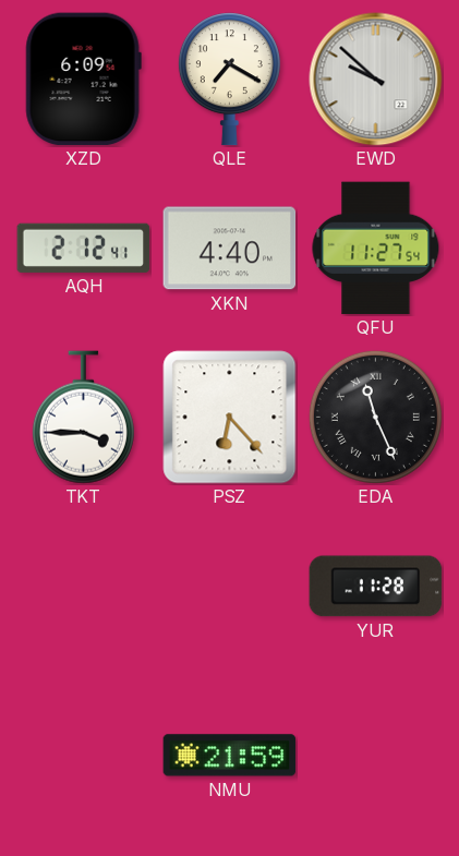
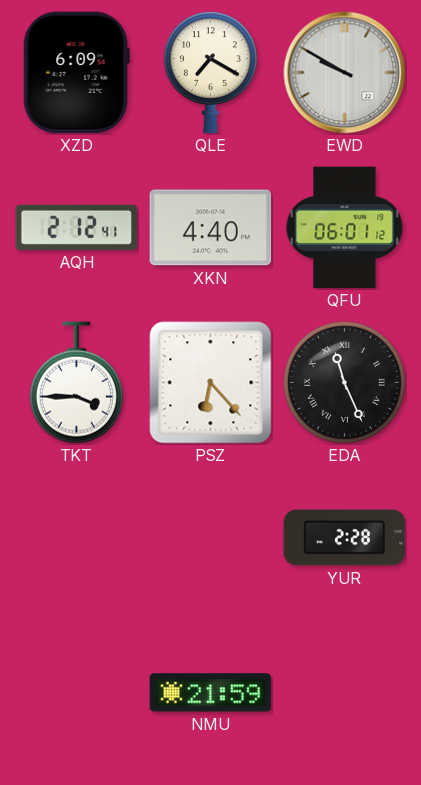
EWD: 9:52 -> 9:50
QFU: 11:27 -> 06:01
YUR: 11:28 -> 2:28
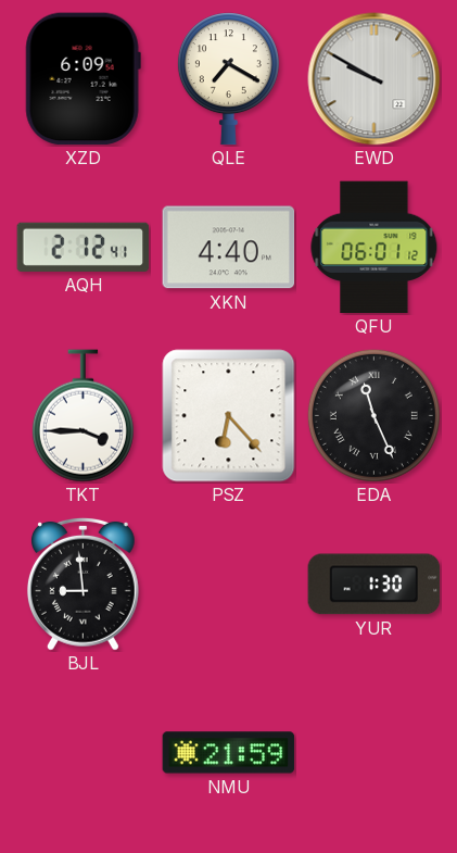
BJL: none -> 8:59
YUR: 2:28 -> 1:30
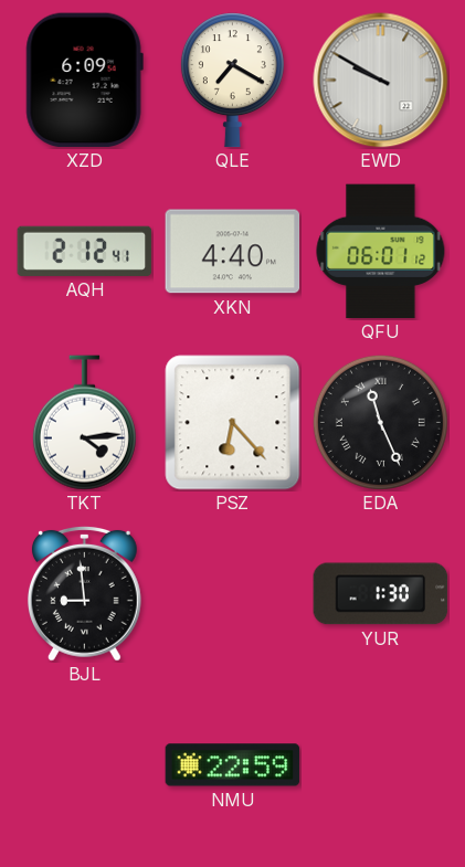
TKT: 3:45 -> 4:14
NMU: 21:59 -> 22:59
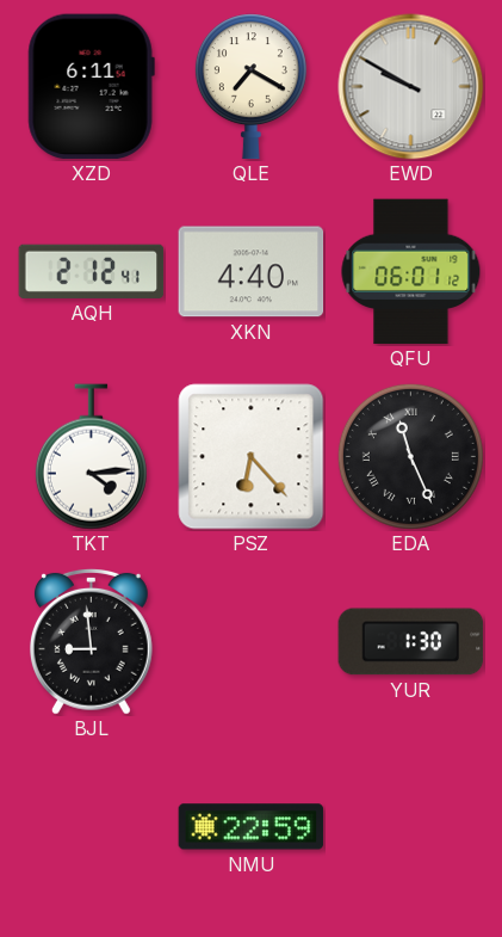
XZD: 6:09 -> 6:11
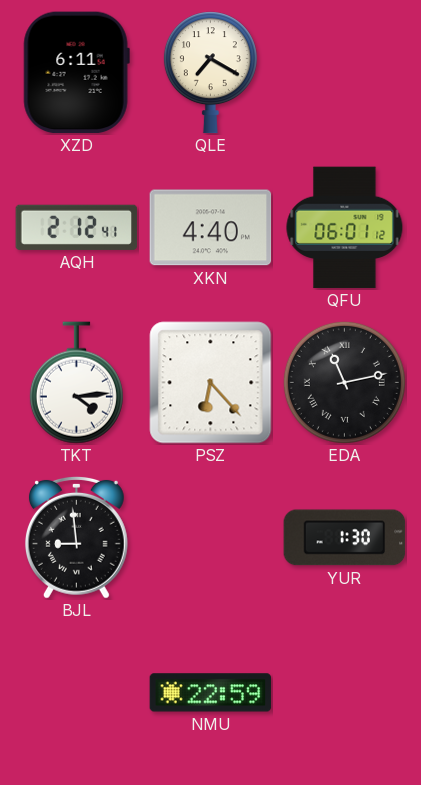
EWD: 9:50 -> none
EDA: 11:26 -> 11:13
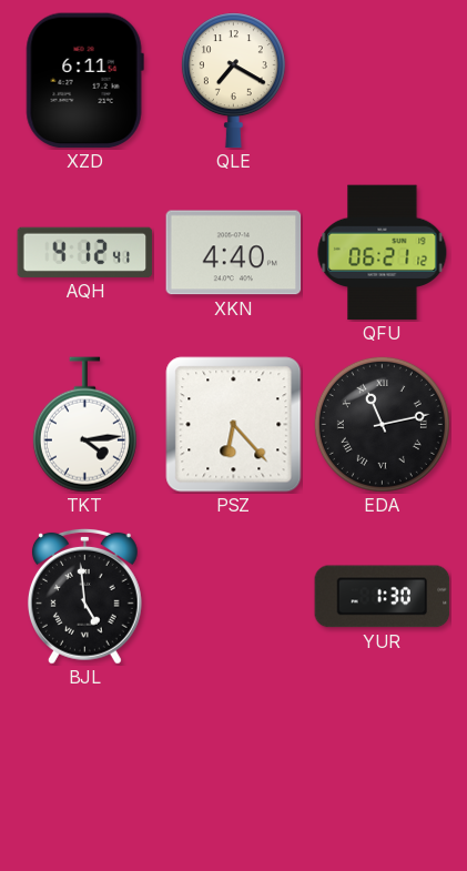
AQH: 2:12 -> 4:12
QFU: 06:01 -> 06:21
BJL: 8:59 -> 4:59
NMU: 22:59 -> none
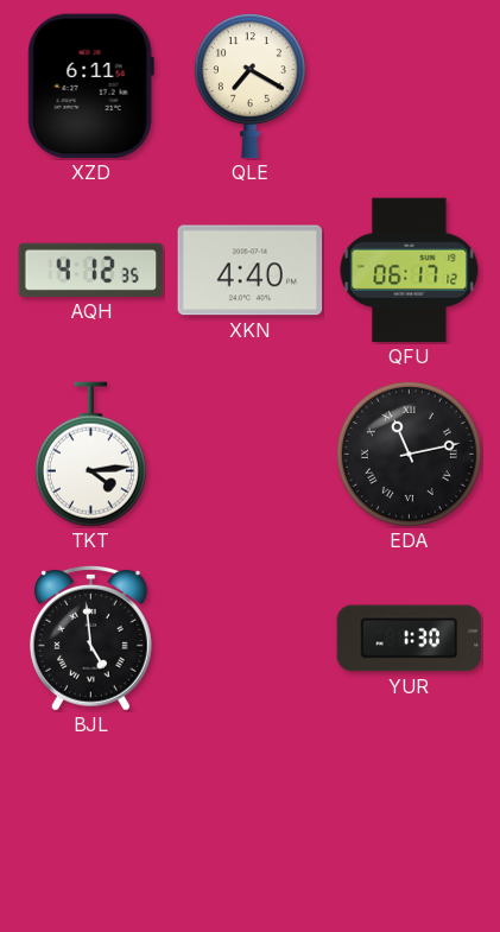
AQH: 4:12:41 -> 4:12:35
QFU: 06:21 -> 06:17
PSZ: 6:23 -> none
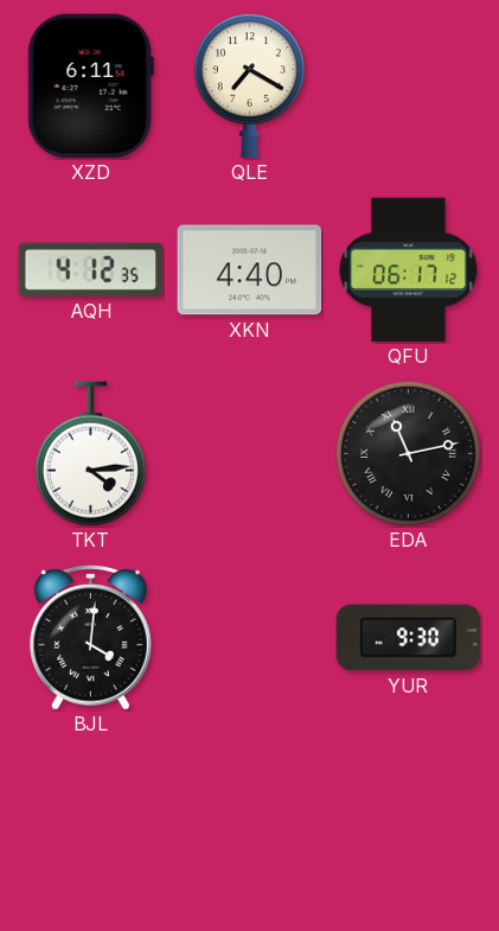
BJL: 4:59 -> 4:01
YUR: 1:30 -> 9:30
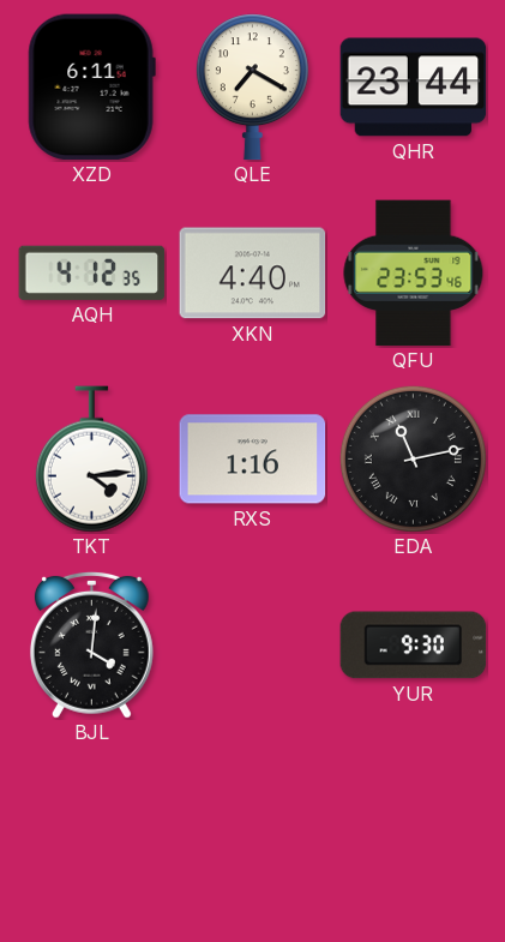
QHR: none -> 23:44
QFU: 06:17 -> 23:53
RXS: none -> 1:16
